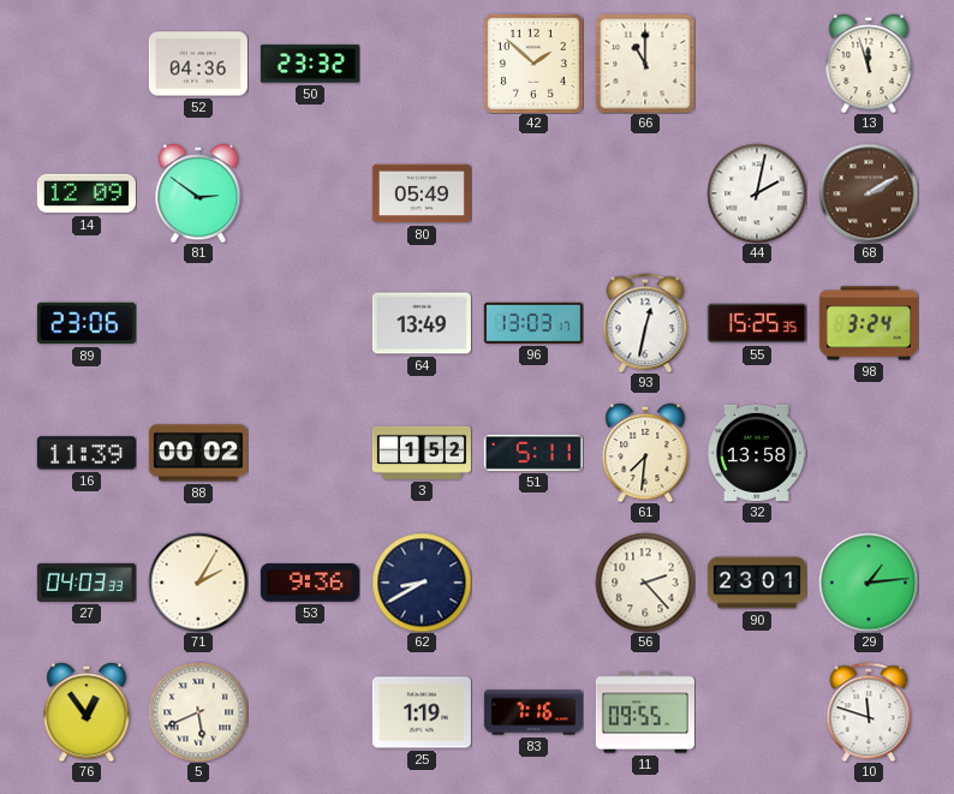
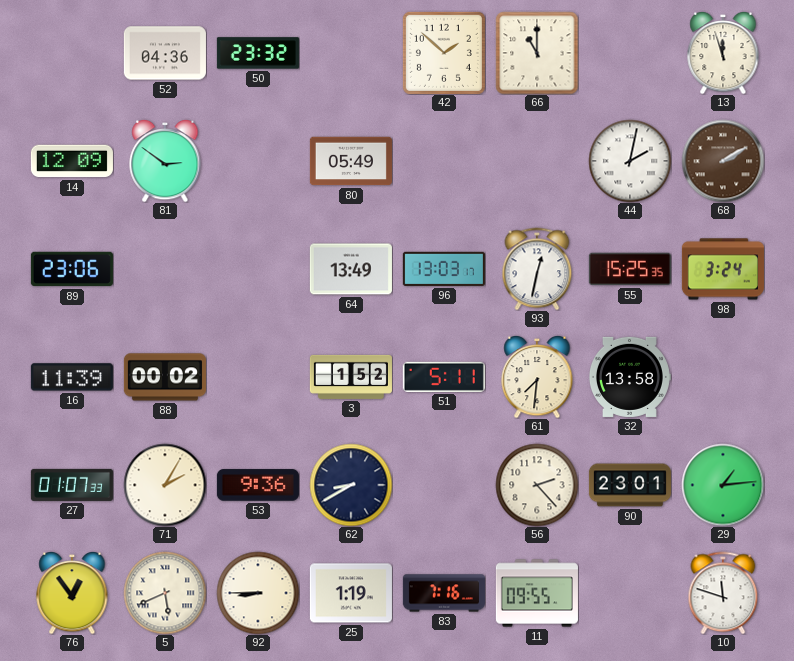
27: 04:03 -> 01:07
92: none -> 8:45
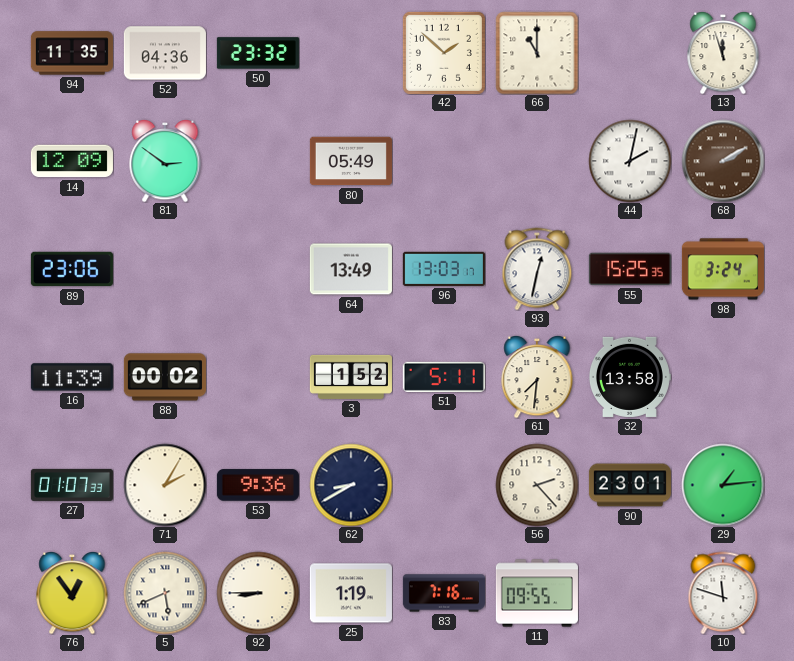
94: none -> 11:35
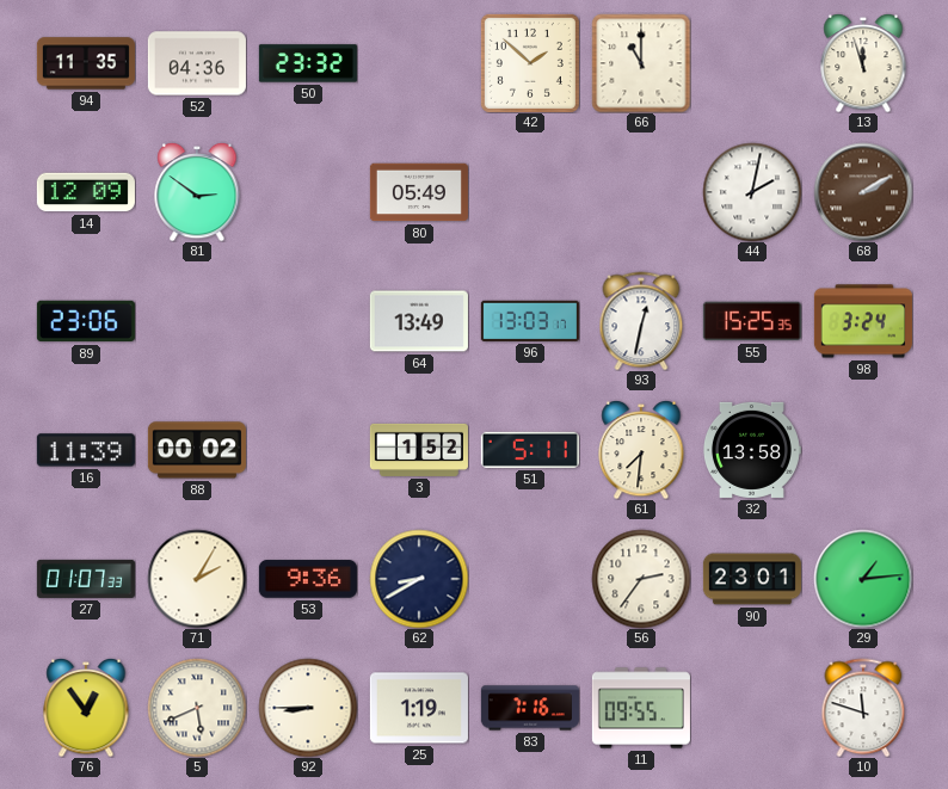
56: 2:23 -> 2:36
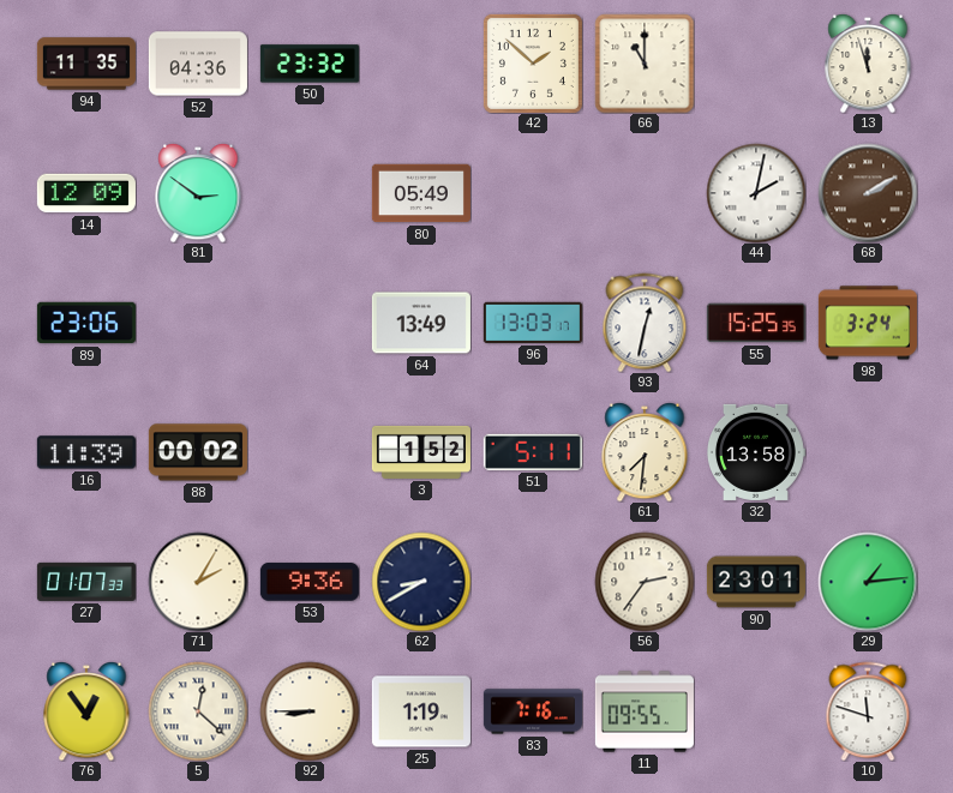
5: 5:41 -> 12:22
